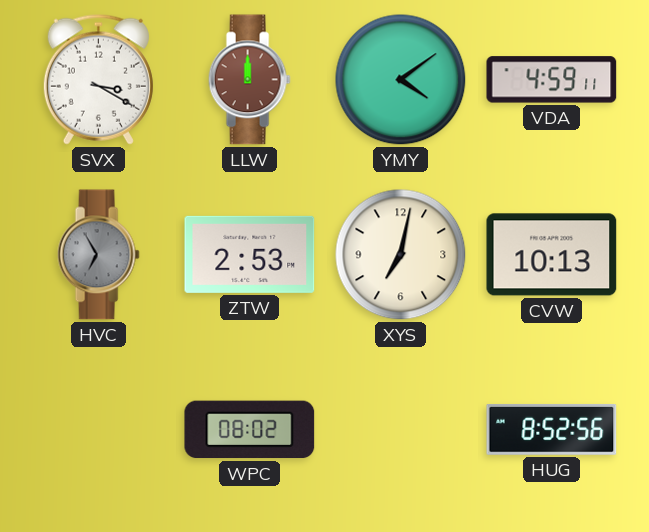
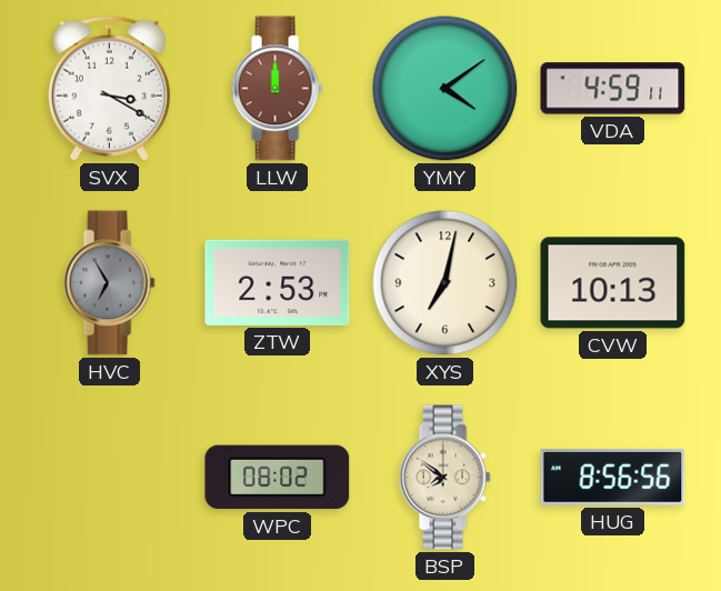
BSP: none -> 7:51
HUG: 8:52 -> 8:56
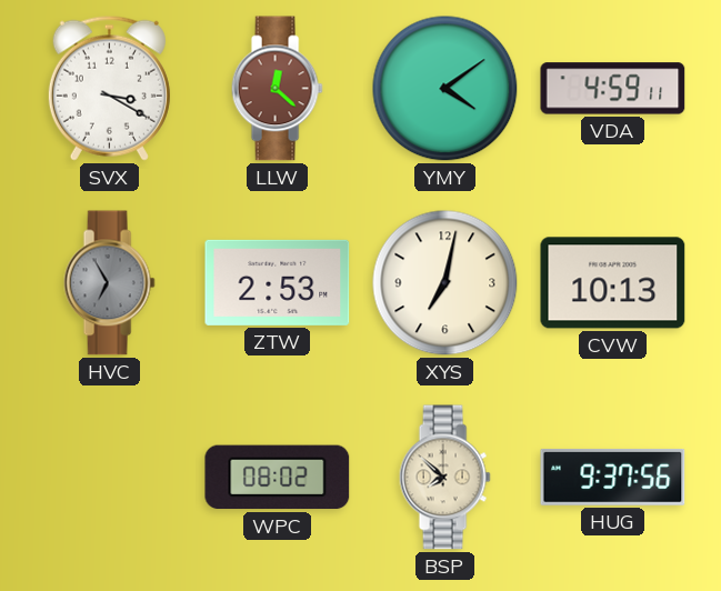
LLW: 12:00 -> 12:22
BSP: 7:51 -> 7:52
HUG: 8:56 -> 9:37
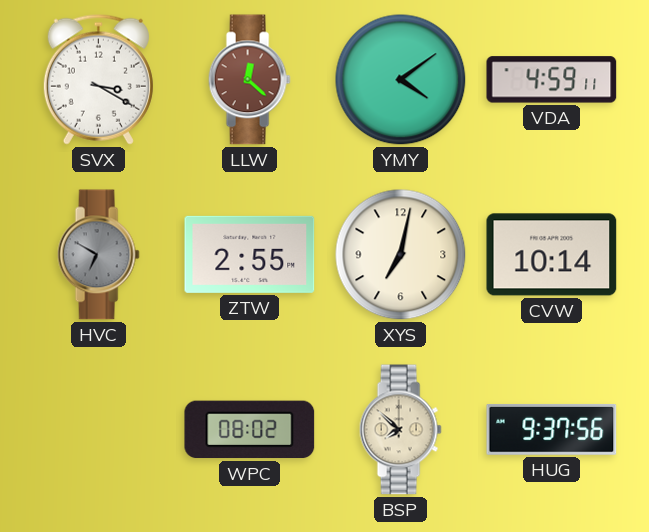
HVC: 6:55 -> 6:50
ZTW: 2:53 -> 2:55
CVW: 10:13 -> 10:14
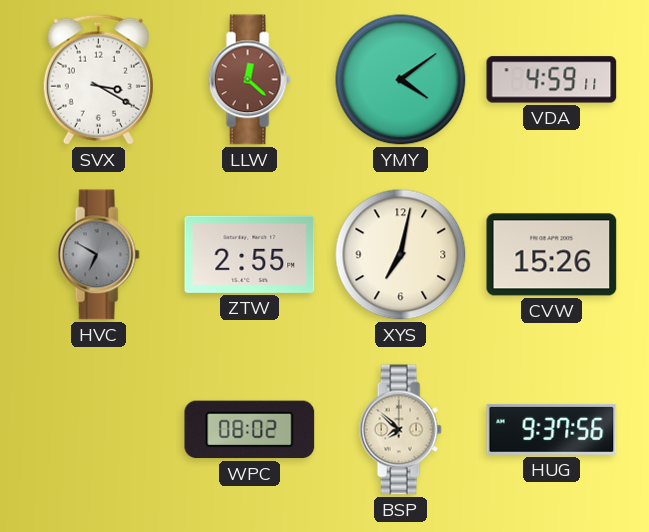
CVW: 10:14 -> 15:26
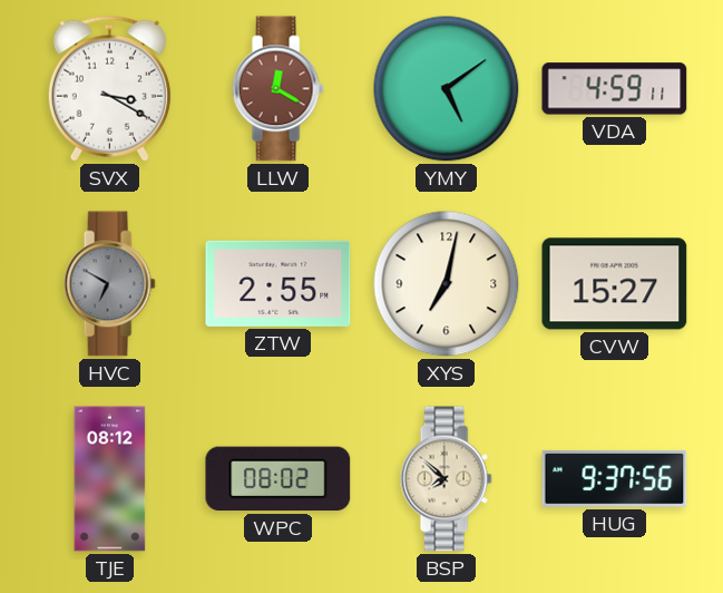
LLW: 12:22 -> 12:20
YMY: 4:09 -> 5:09
CVW: 15:26 -> 15:27
TJE: none -> 08:12
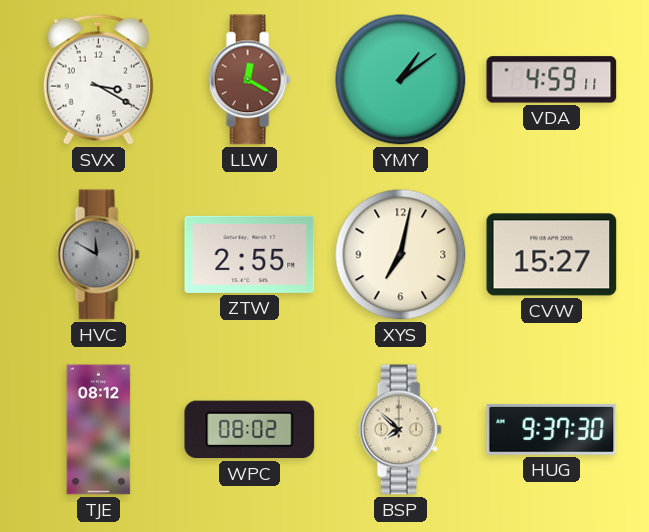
YMY: 5:09 -> 1:09
HVC: 6:50 -> 11:50
HUG: 9:37:56 -> 9:37:30
